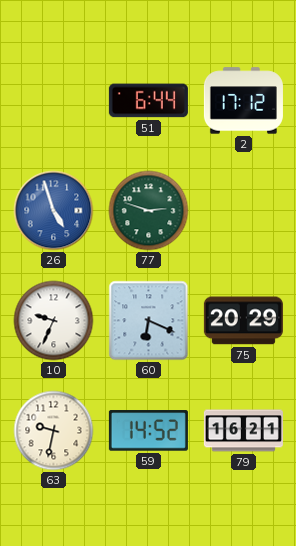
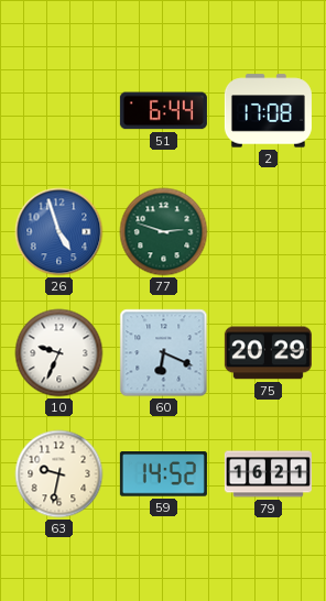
2: 17:12 -> 17:08
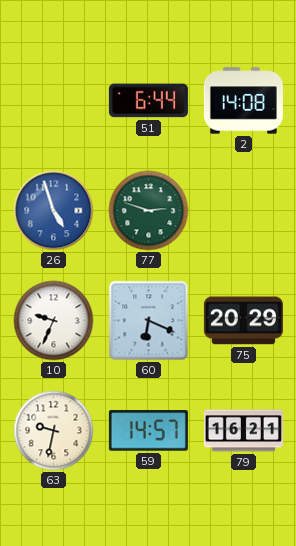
2: 17:08 -> 14:08
59: 14:52 -> 14:57
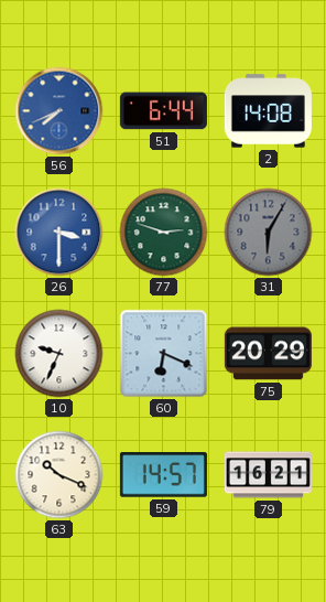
56: none -> 7:41
26: 4:57 -> 3:30
31: none -> 6:05
63: 9:32 -> 10:19
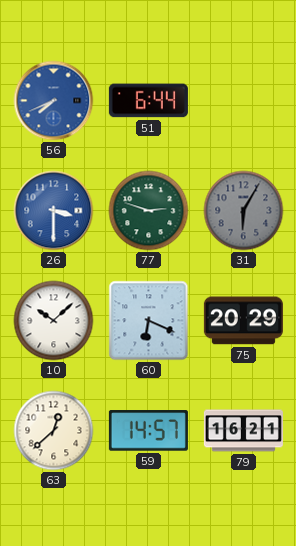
2: 14:08 -> none
10: 9:34 -> 10:08
63: 10:19 -> 12:38
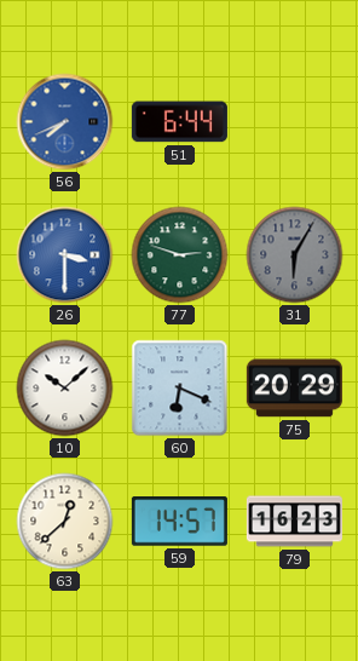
79: 16:21 -> 16:23
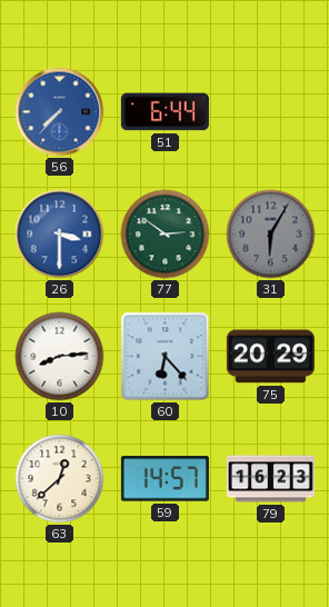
56: 7:41 -> 7:37
77: 2:48 -> 2:51
10: 10:08 -> 8:14
60: 6:19 -> 6:23
